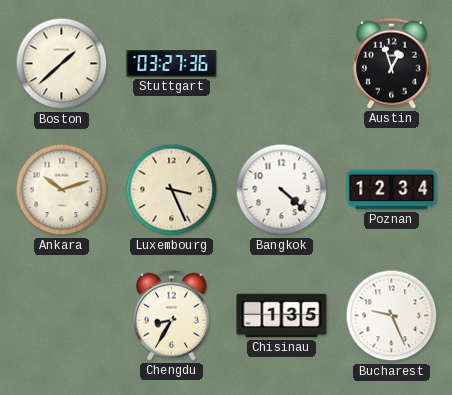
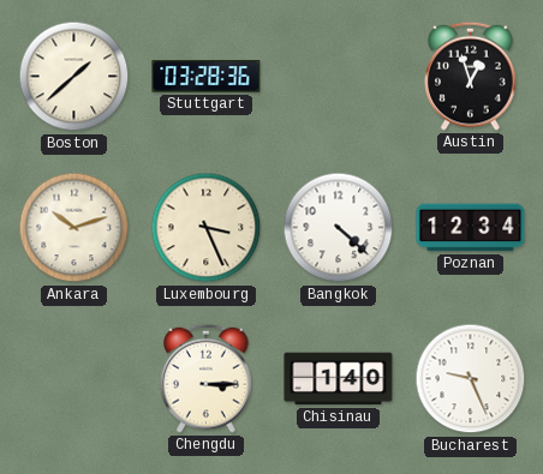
Stuttgart: 03:27 -> 03:28
Chengdu: 8:35 -> 3:15
Chisinau: 1:35 -> 1:40
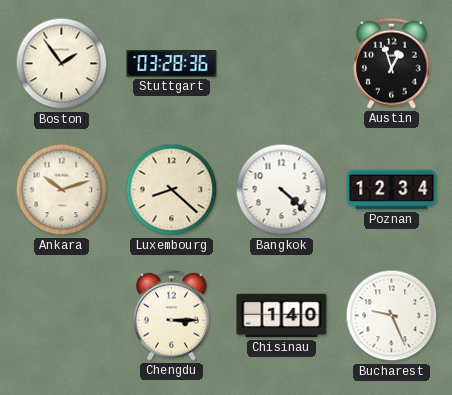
Boston: 1:38 -> 1:54
Luxembourg: 3:26 -> 8:22
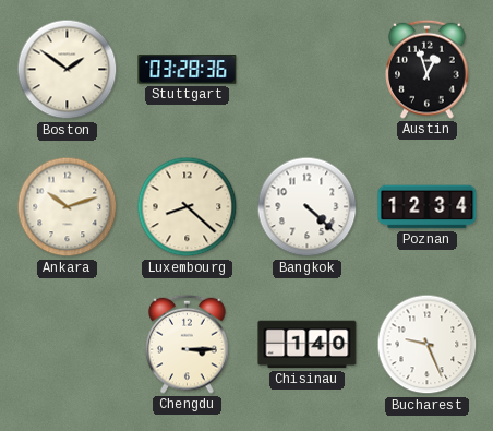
Boston: 1:54 -> 1:51
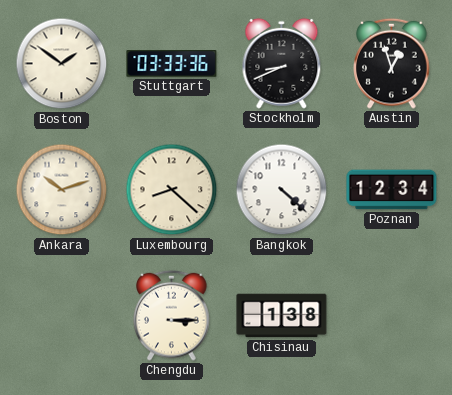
Stuttgart: 03:28 -> 03:33
Stockholm: none -> 8:41
Chisinau: 1:40 -> 1:38
Bucharest: 9:26 -> none
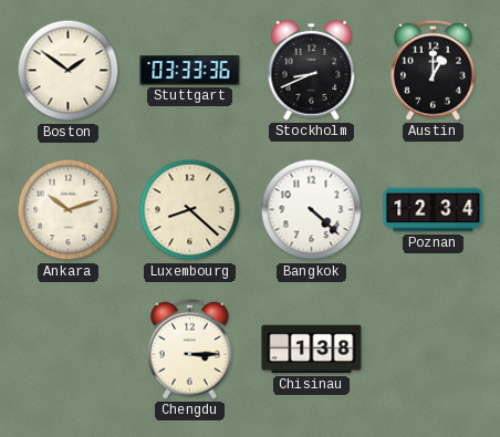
Austin: 12:57 -> 1:00
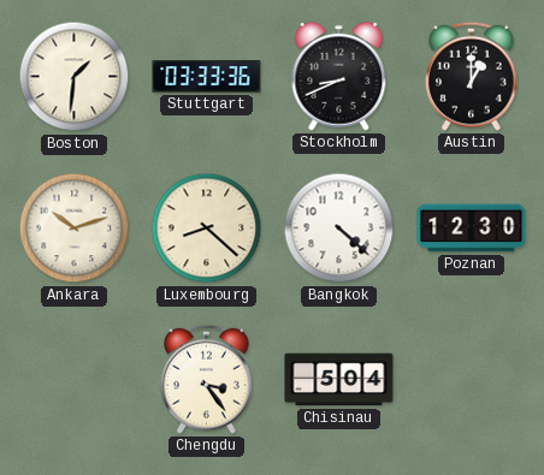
Boston: 1:51 -> 1:31
Poznan: 12:34 -> 12:30
Chengdu: 3:15 -> 3:24
Chisinau: 1:38 -> 5:04
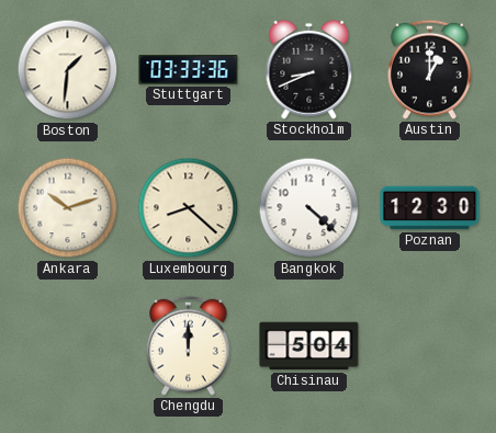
Chengdu: 3:24 -> 12:00
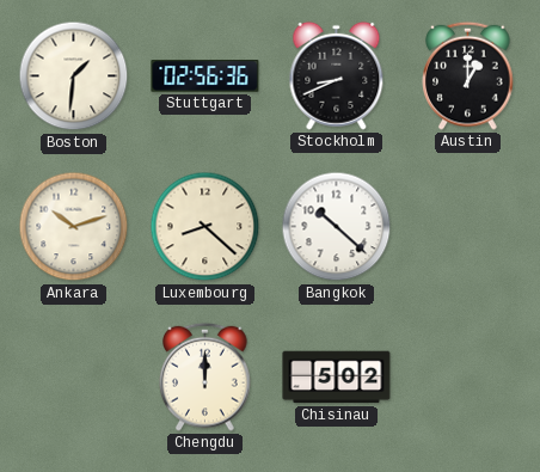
Stuttgart: 03:33 -> 02:56
Bangkok: 4:22 -> 10:22
Poznan: 12:30 -> none
Chisinau: 5:04 -> 5:02
